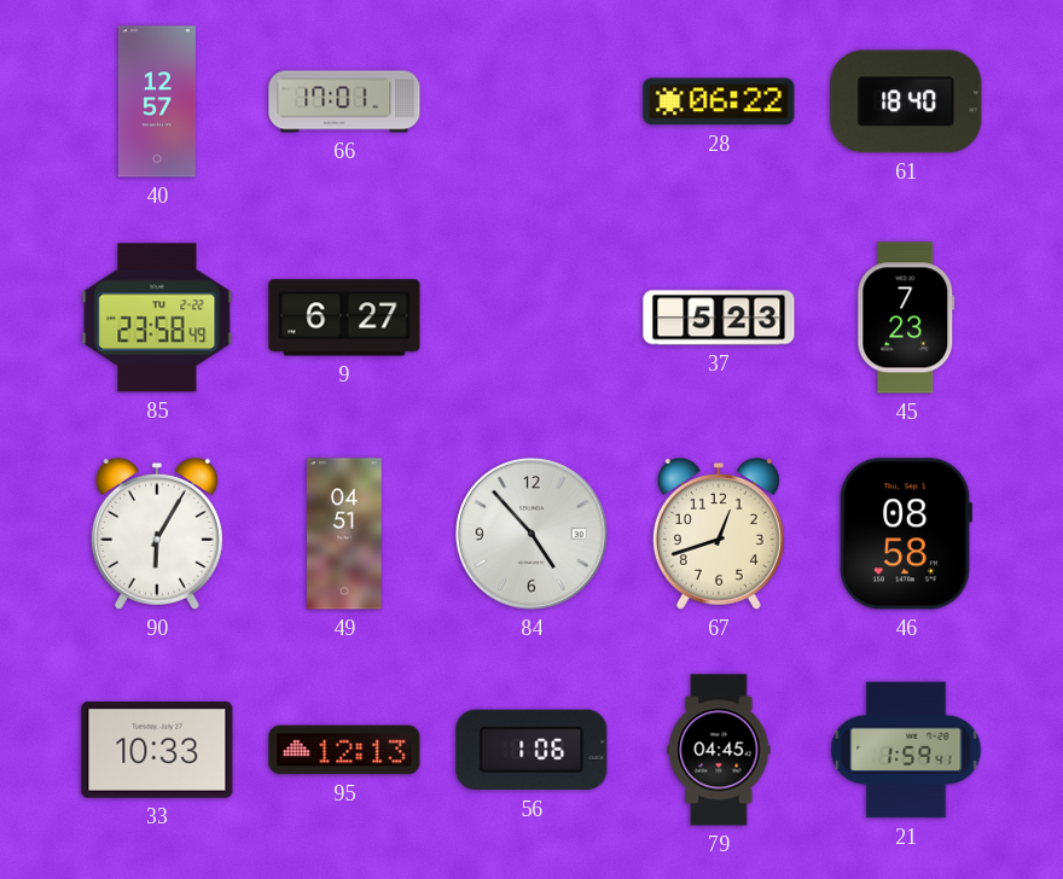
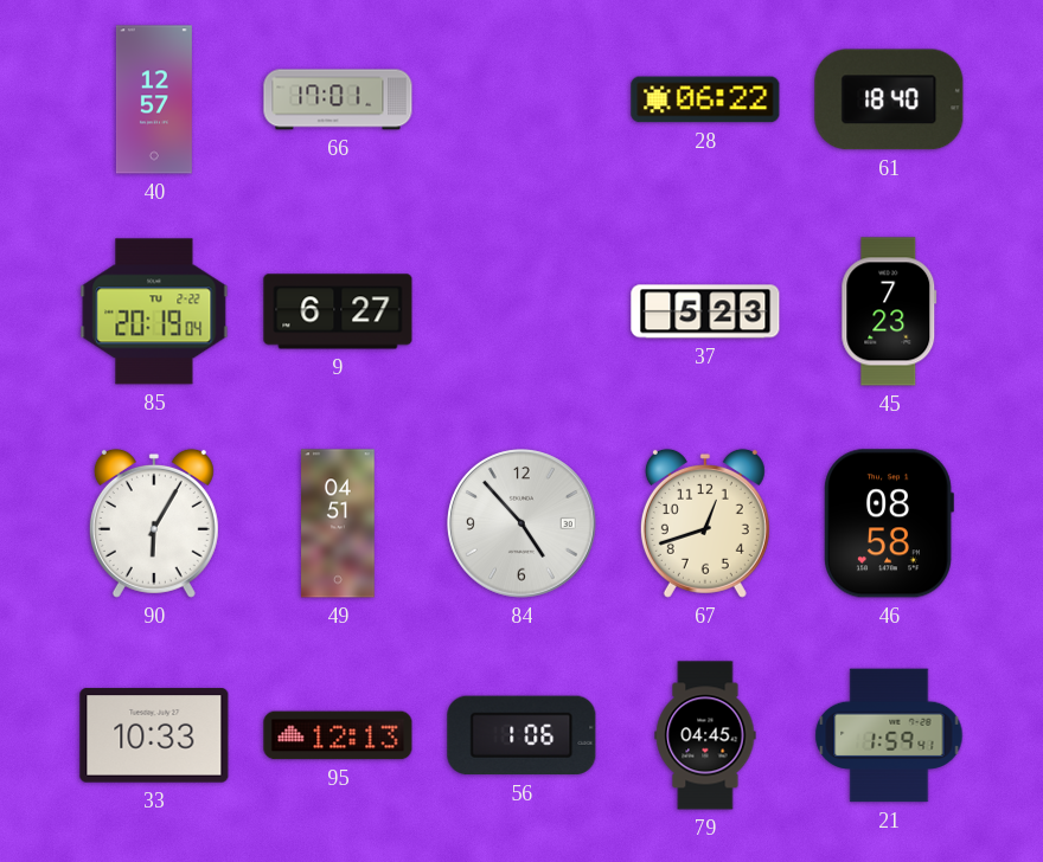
85: 23:58 -> 20:19
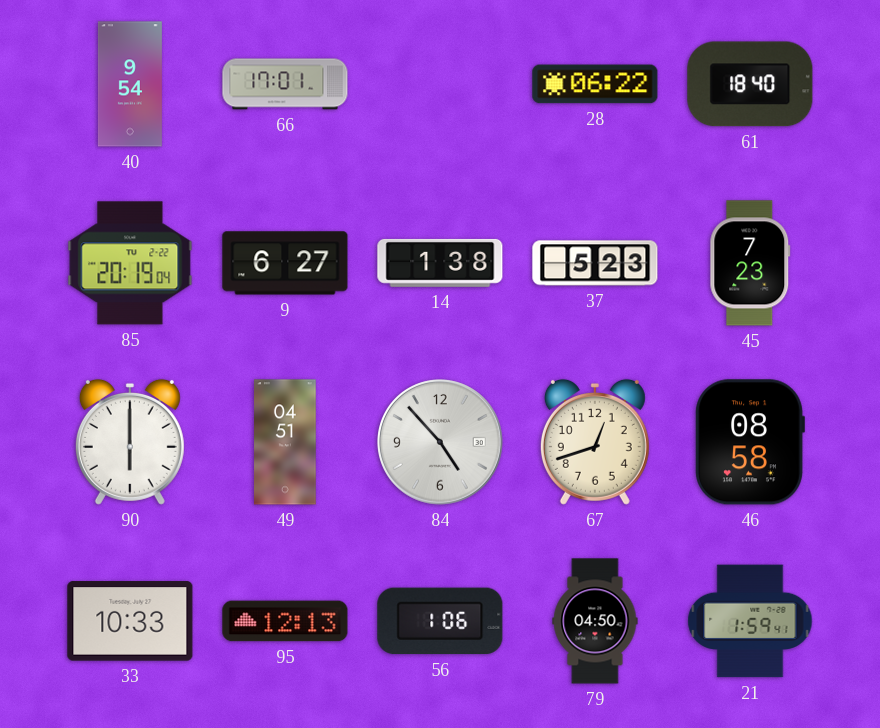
40: 12:57 -> 9:54
14: none -> 1:38
90: 6:05 -> 6:00
79: 04:45 -> 04:50
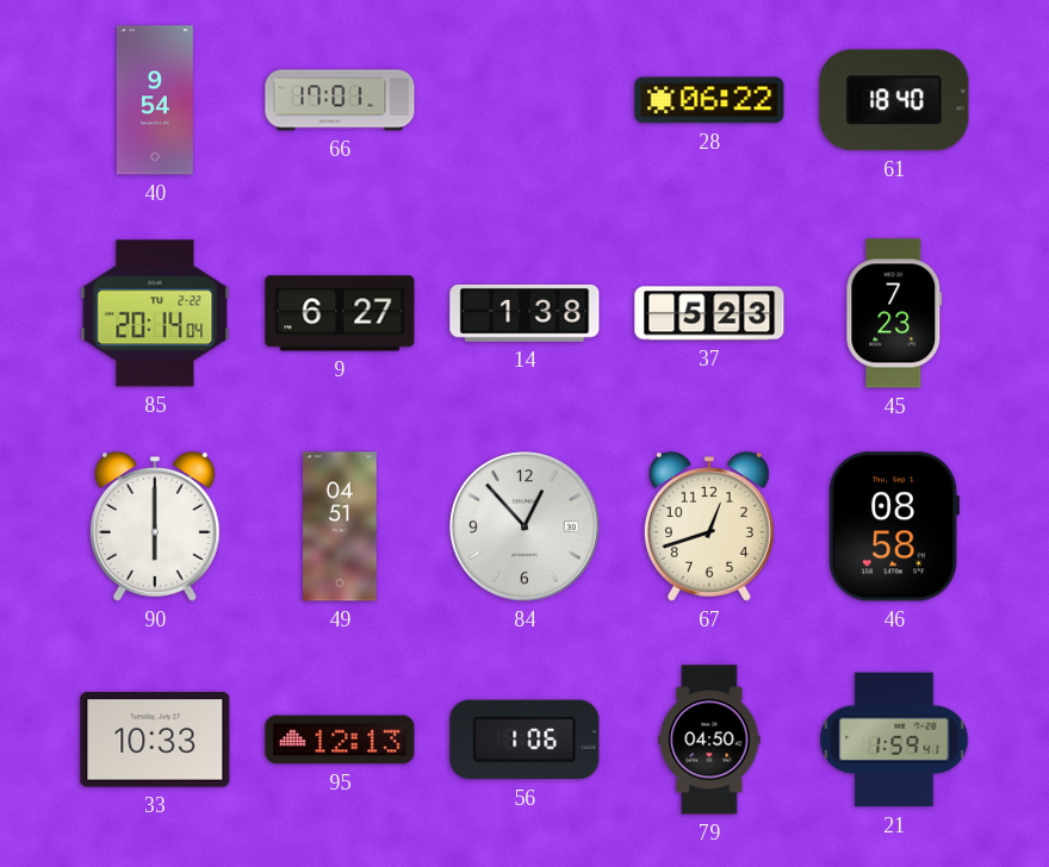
85: 20:19 -> 20:14
84: 4:53 -> 12:53
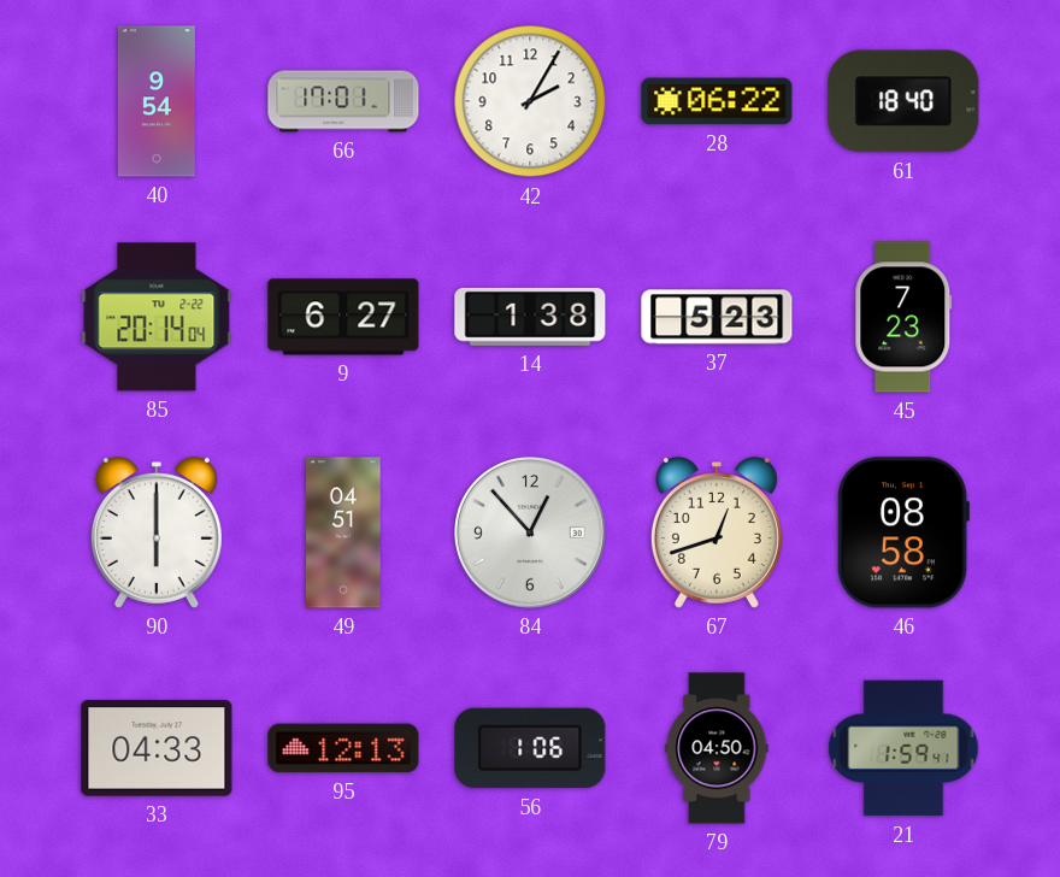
42: none -> 2:05
33: 10:33 -> 04:33
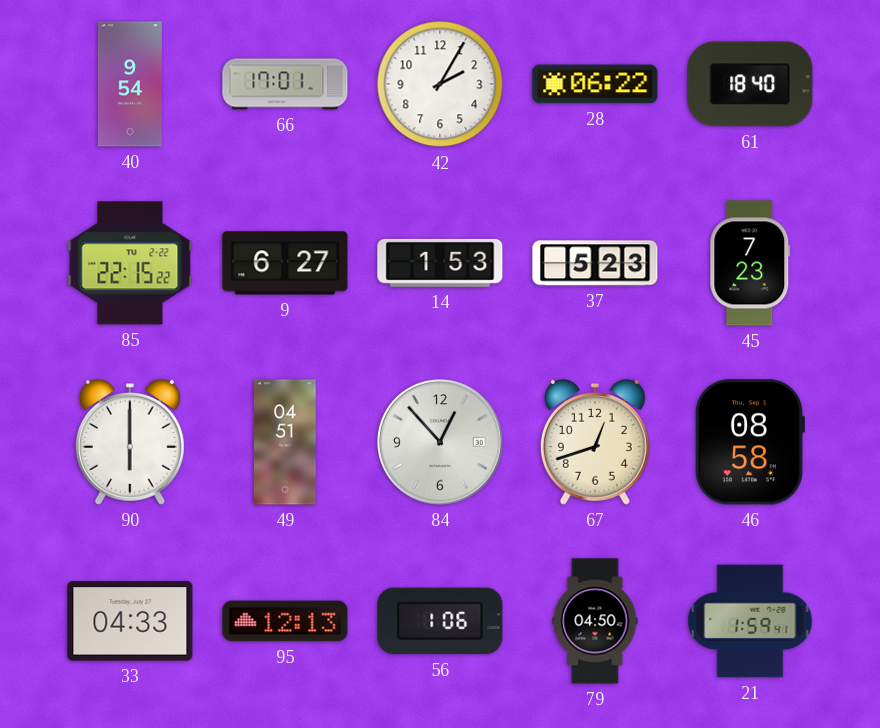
85: 20:14 -> 22:15
14: 1:38 -> 1:53
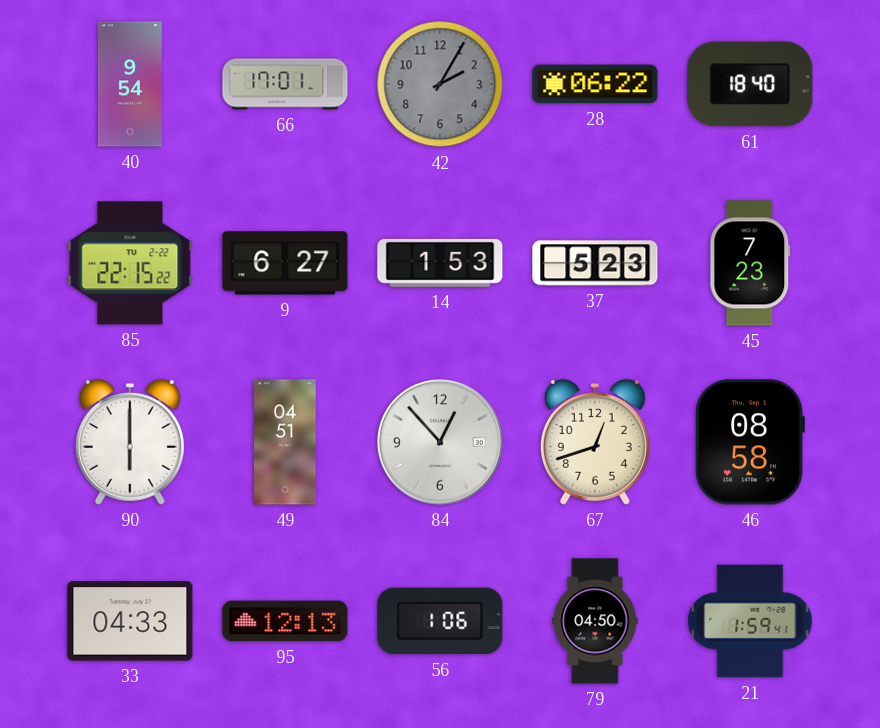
42 dial: white -> grey
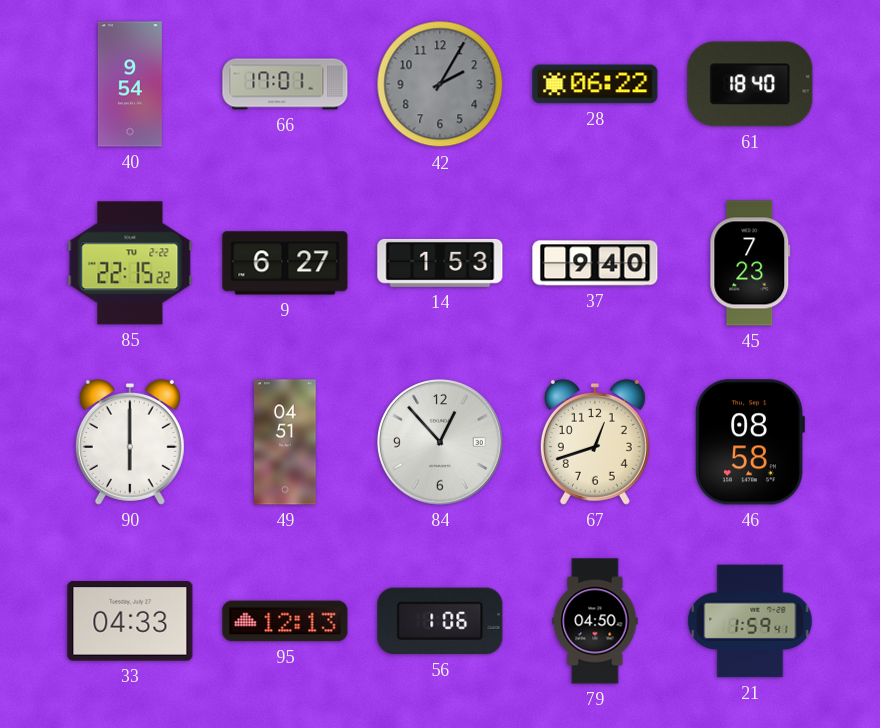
37: 5:23 -> 9:40
